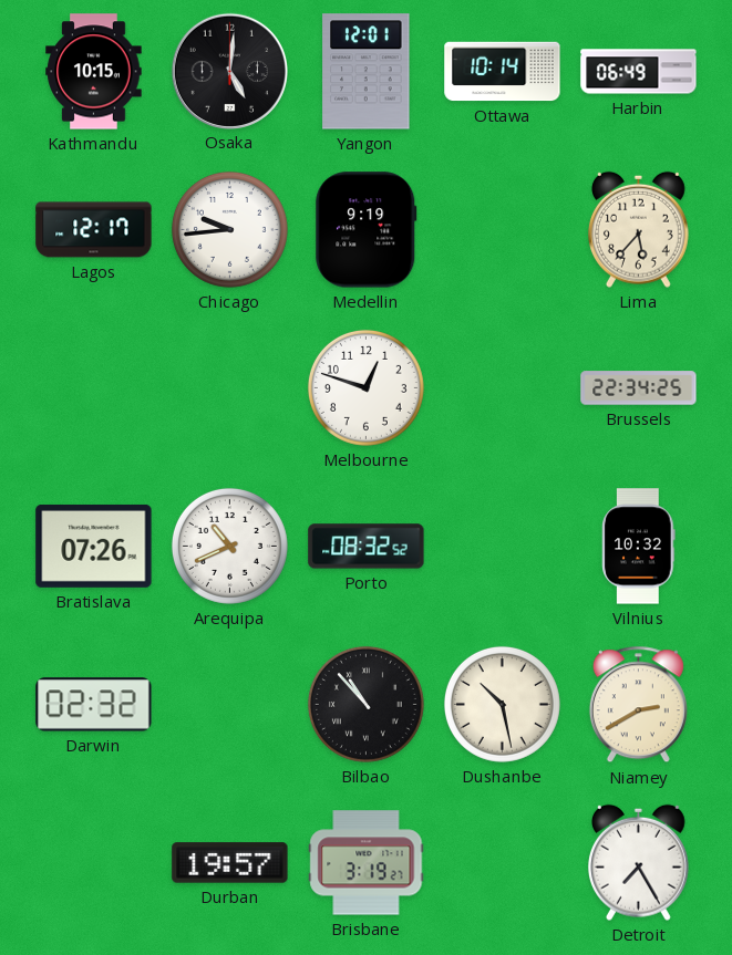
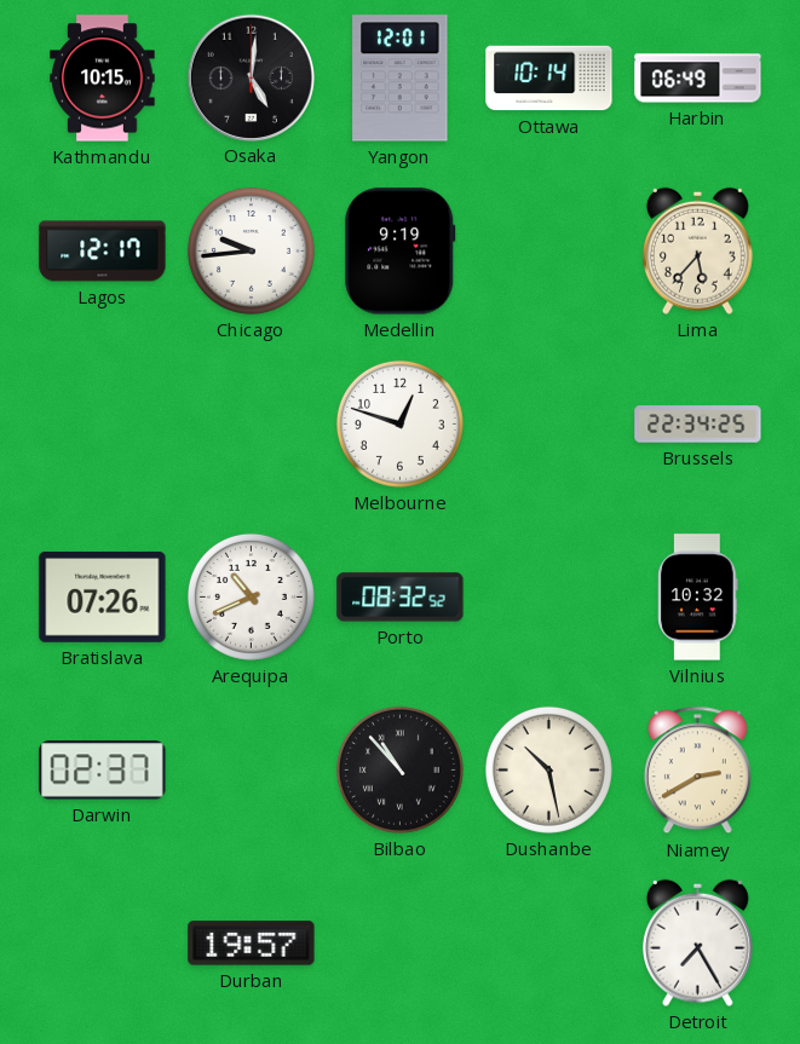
Darwin: 02:32 -> 02:37
Brisbane: 3:19 -> none
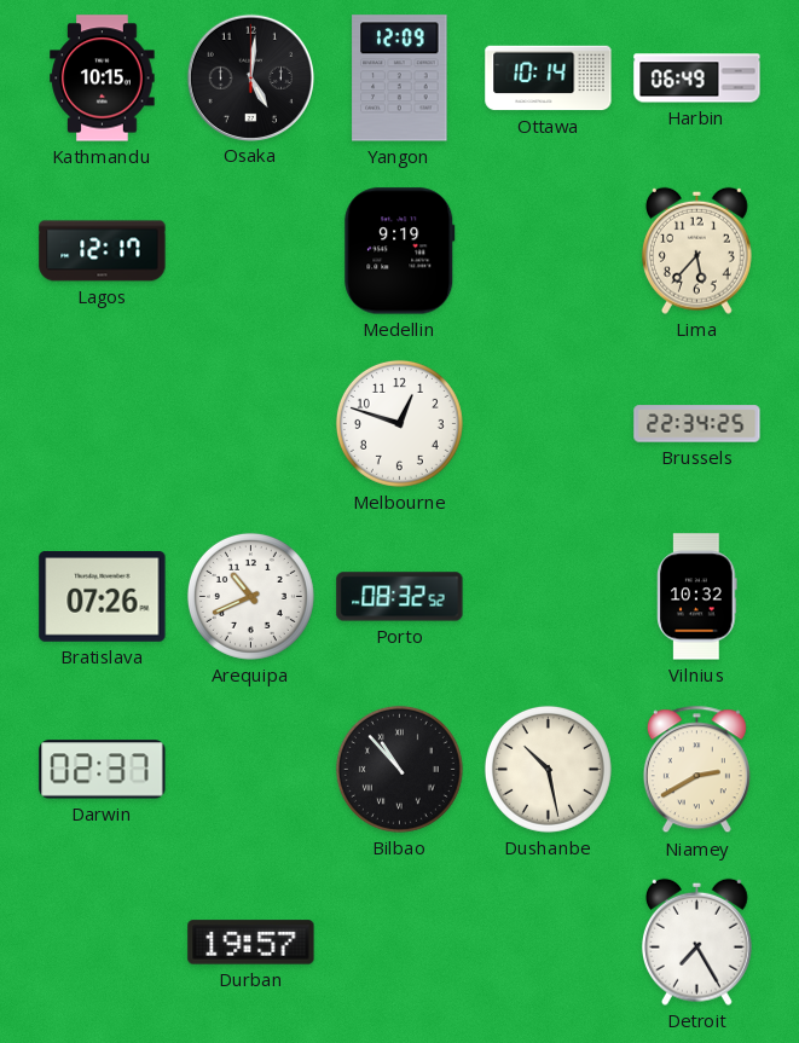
Yangon: 12:01 -> 12:09
Chicago: 9:44 -> none
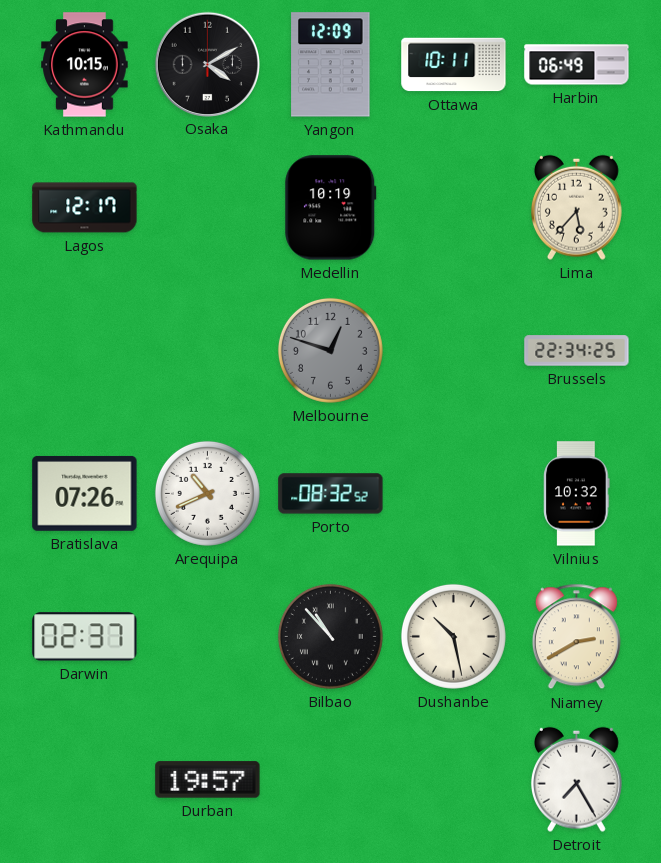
Osaka: 5:01 -> 4:10
Ottawa: 10:14 -> 10:11
Medellin: 9:19 -> 10:19
Melbourne dial: white -> grey
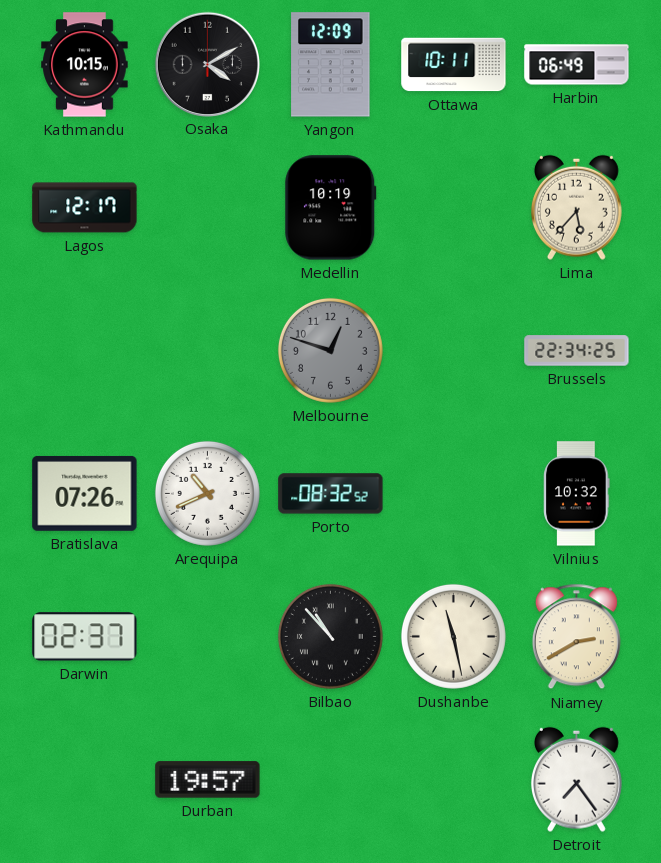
Dushanbe: 10:28 -> 11:28
Detroit: 7:25 -> 7:24
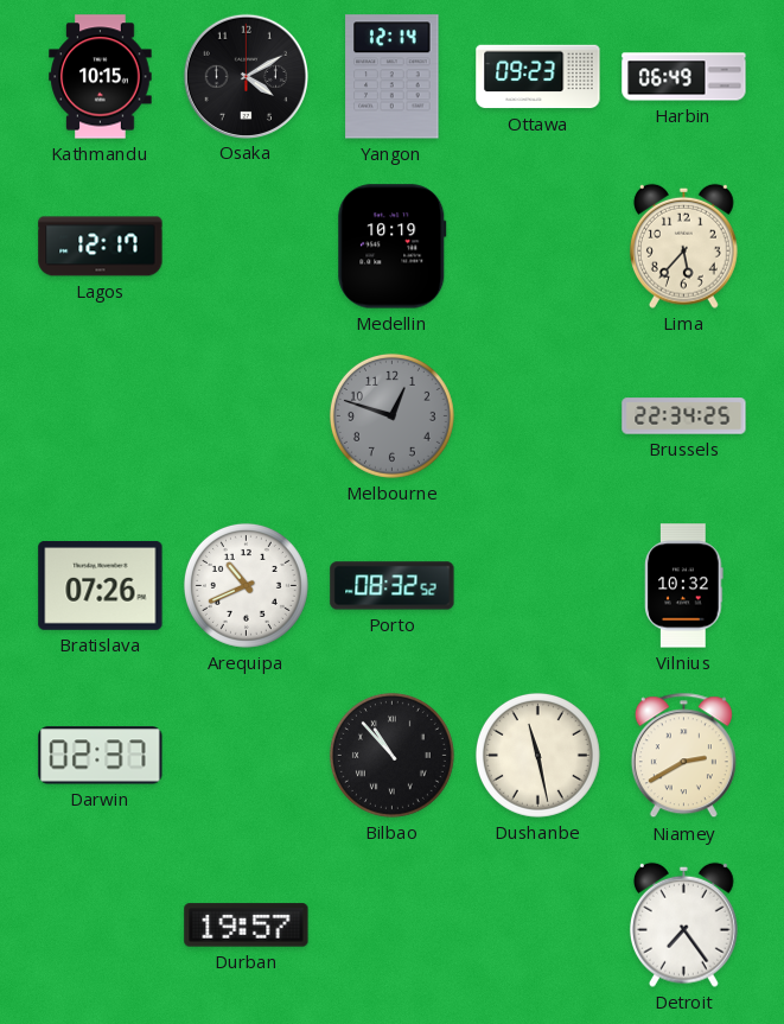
Yangon: 12:09 -> 12:14
Ottawa: 10:11 -> 09:23
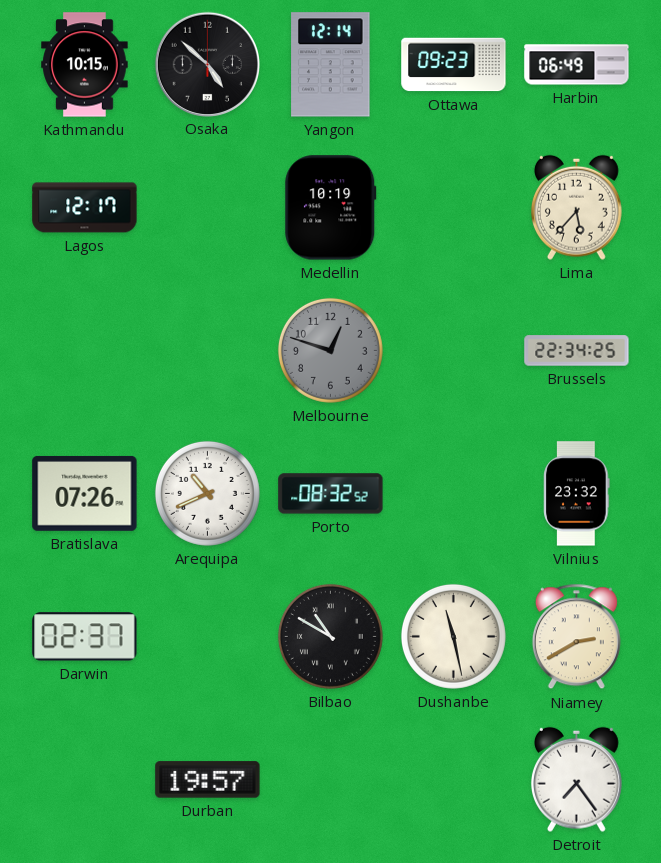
Osaka: 4:10 -> 4:52
Vilnius: 10:32 -> 23:32
Bilbao: 10:53 -> 10:50
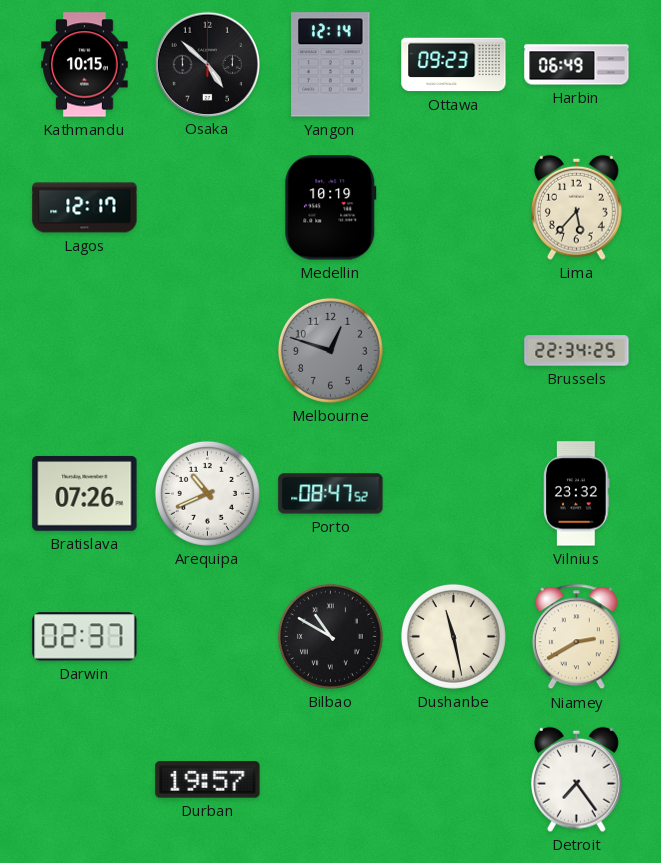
Porto: 08:32 -> 08:47
